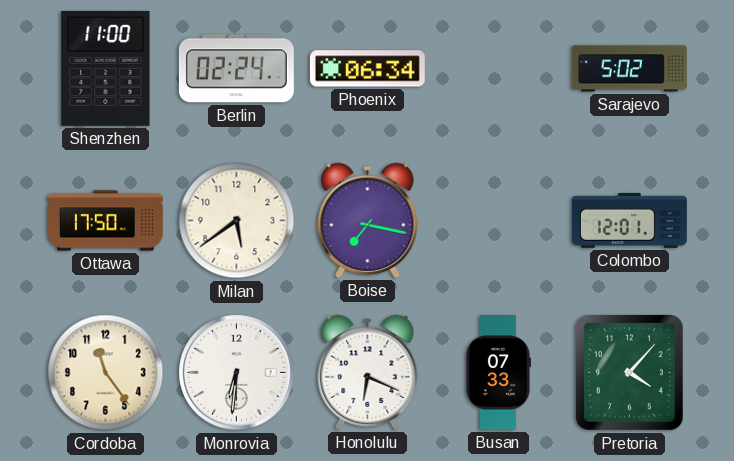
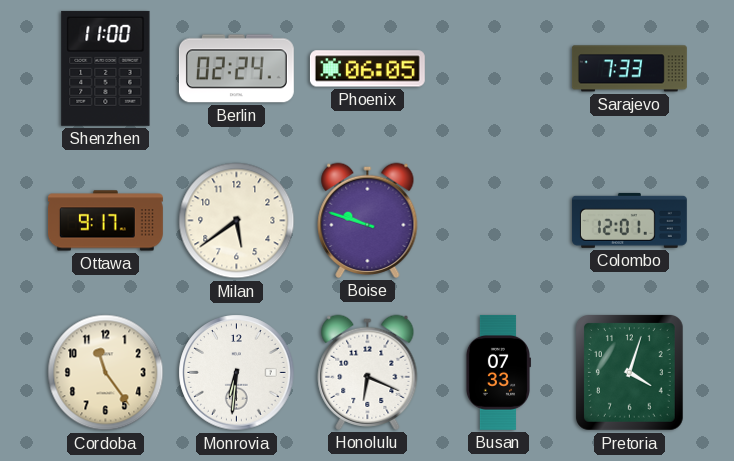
Phoenix: 06:34 -> 06:05
Sarajevo: 5:02 -> 7:33
Ottawa: 17:50 -> 9:17
Boise: 7:17 -> 9:48
Pretoria: 4:07 -> 4:03
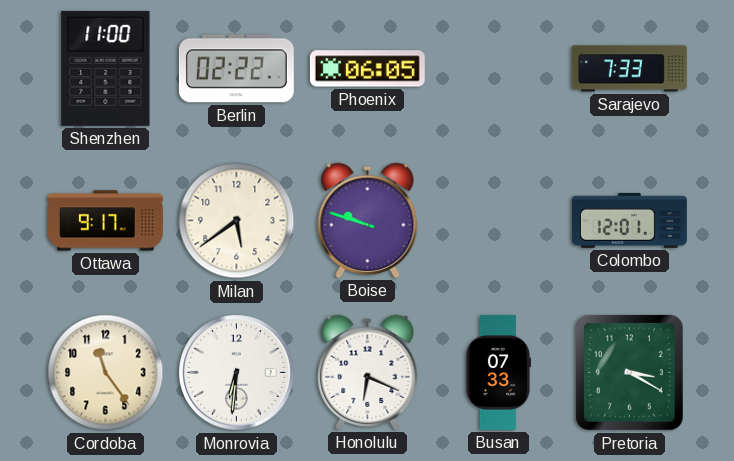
Berlin: 02:24 -> 02:22
Pretoria: 4:03 -> 3:20
